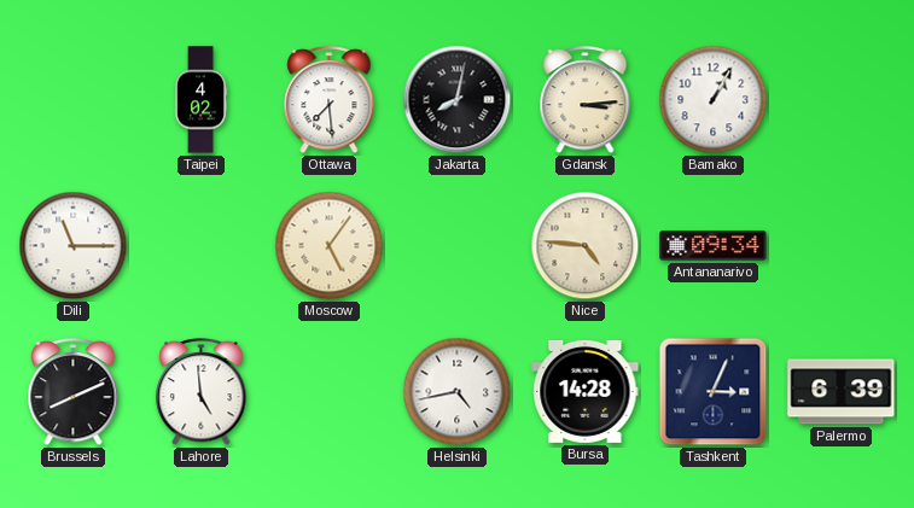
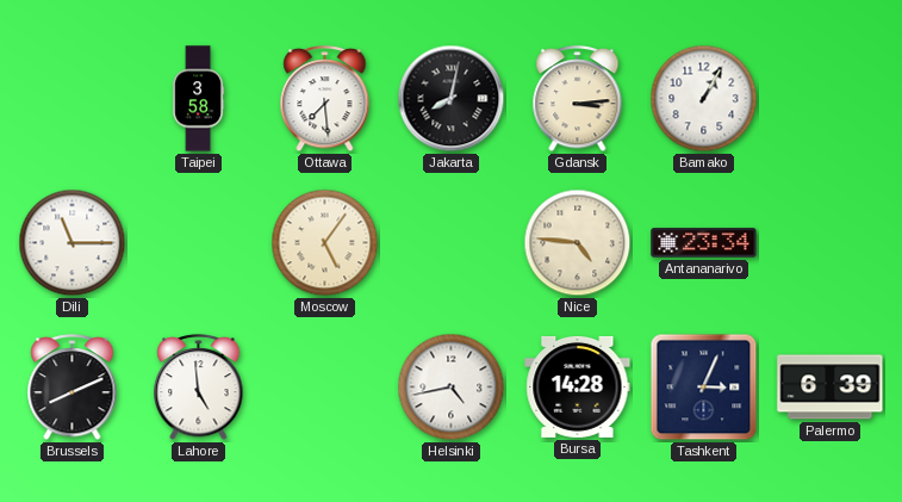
Taipei: 4:02 -> 3:58
Antananarivo: 09:34 -> 23:34
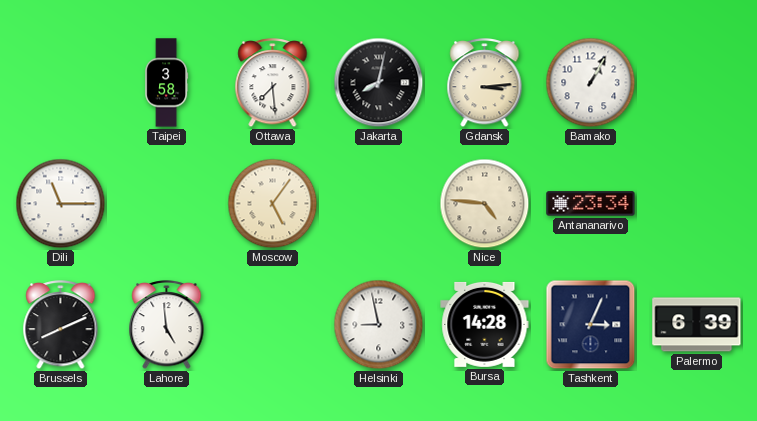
Helsinki: 4:43 -> 8:58
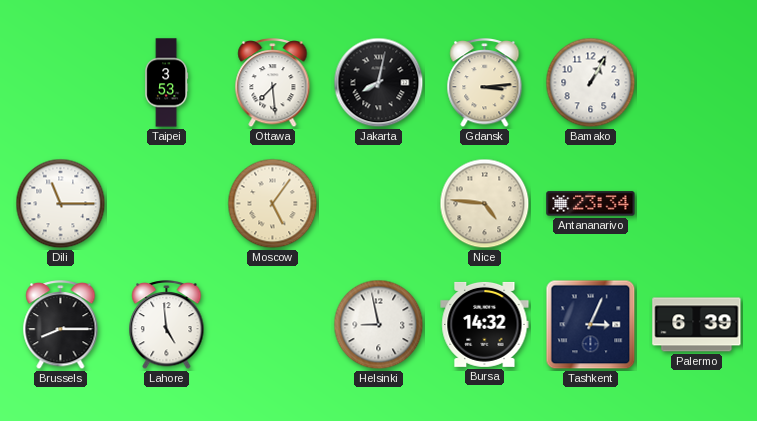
Taipei: 3:58 -> 3:53
Brussels: 8:11 -> 8:15
Bursa: 14:28 -> 14:32
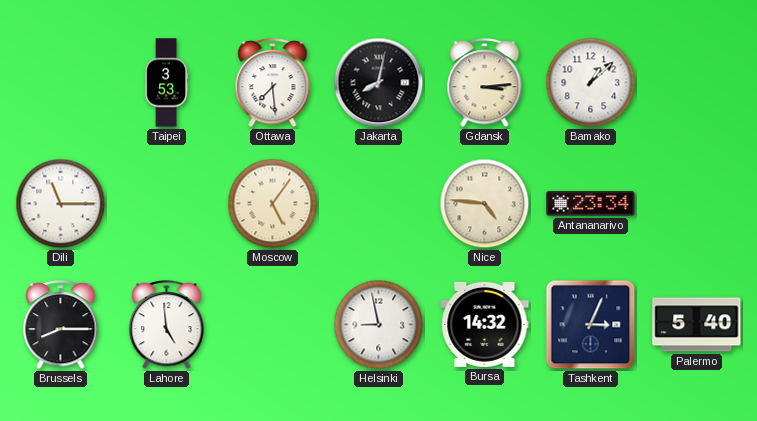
Bamako: 1:05 -> 1:08
Palermo: 6:39 -> 5:40
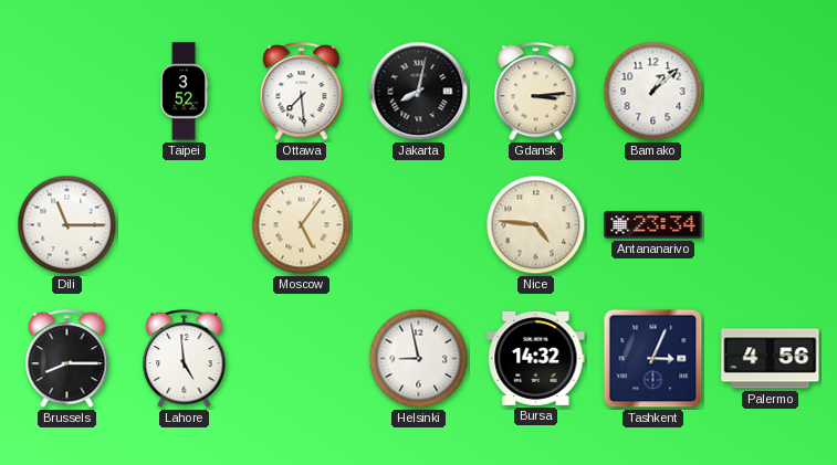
Taipei: 3:53 -> 3:52
Palermo: 5:40 -> 4:56
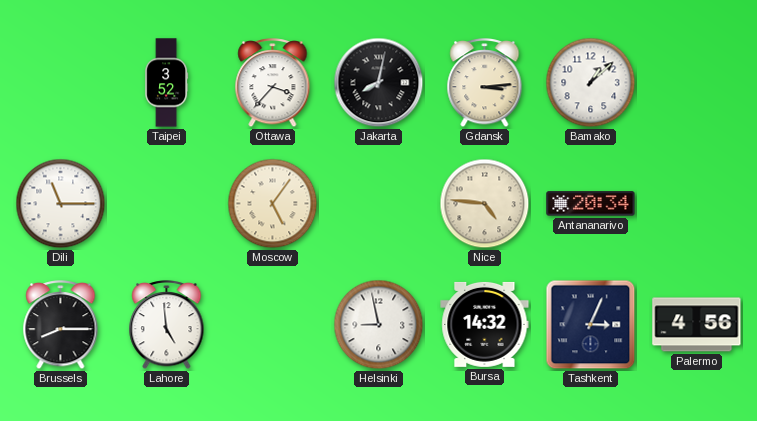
Ottawa: 7:29 -> 3:37
Antananarivo: 23:34 -> 20:34
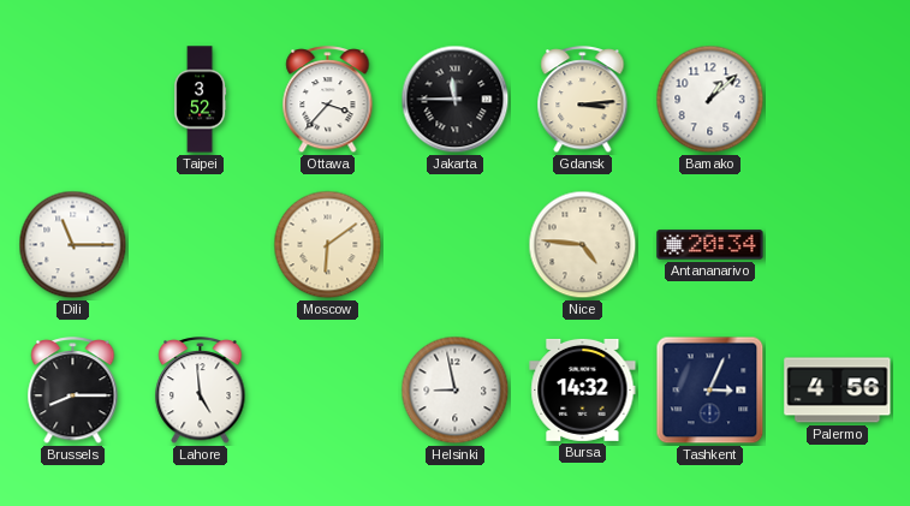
Jakarta: 8:02 -> 11:45
Moscow: 5:06 -> 6:09
